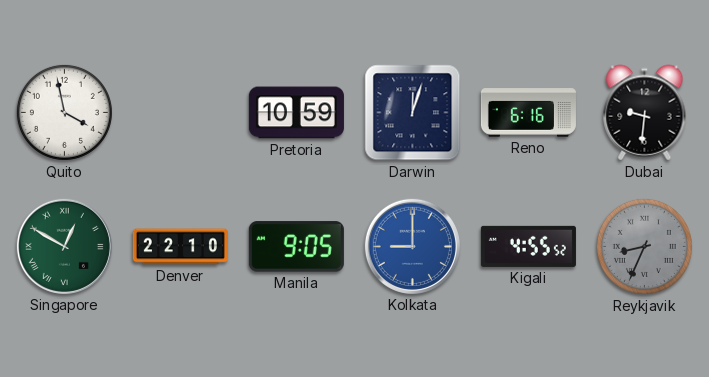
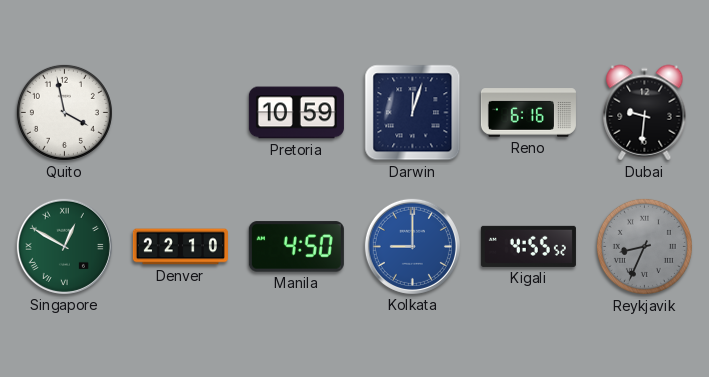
Manila: 9:05 -> 4:50
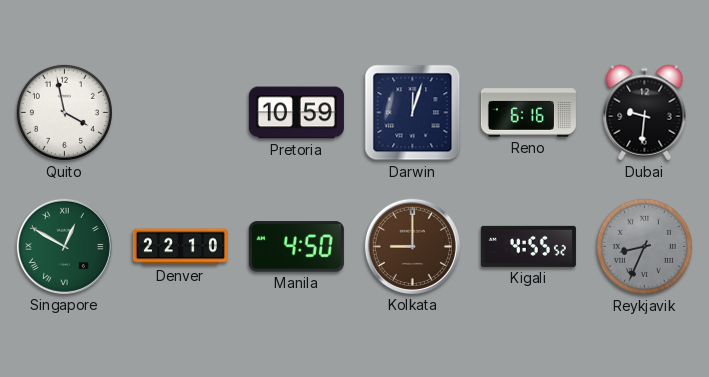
Kolkata dial: blue -> brown
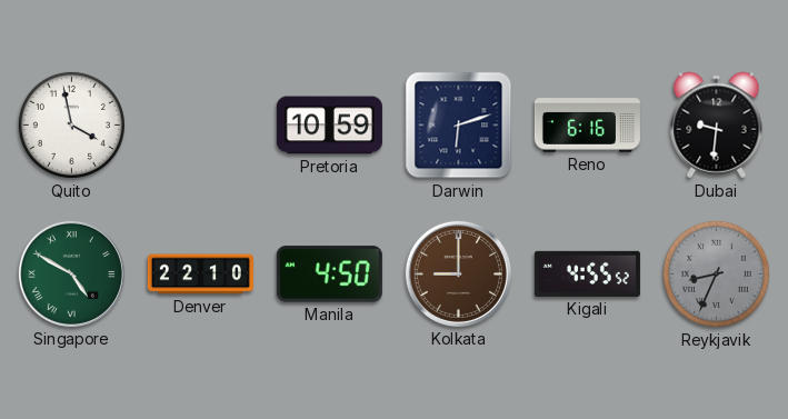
Darwin: 12:03 -> 6:12
Singapore: 12:50 -> 4:50
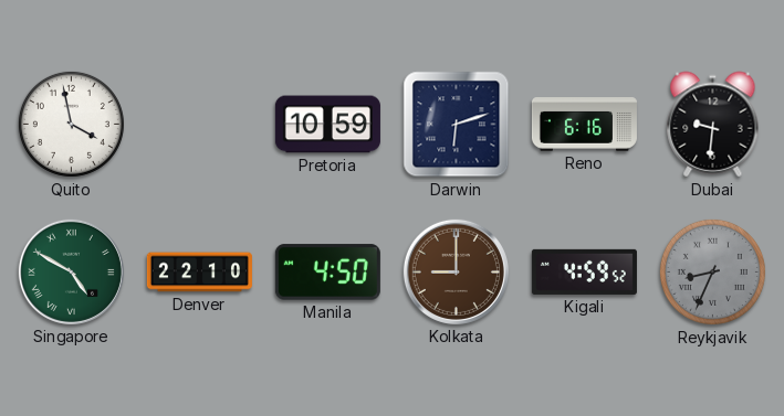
Kigali: 4:55 -> 4:59
